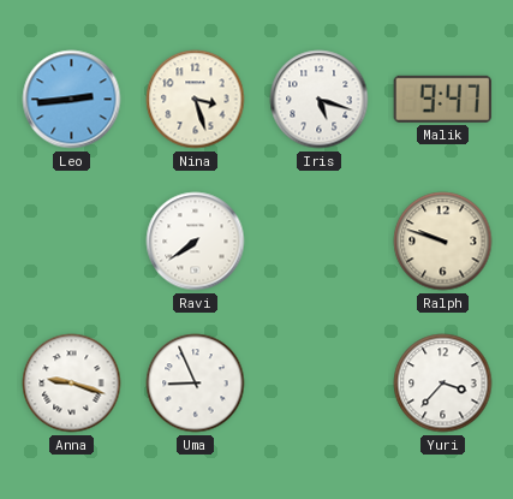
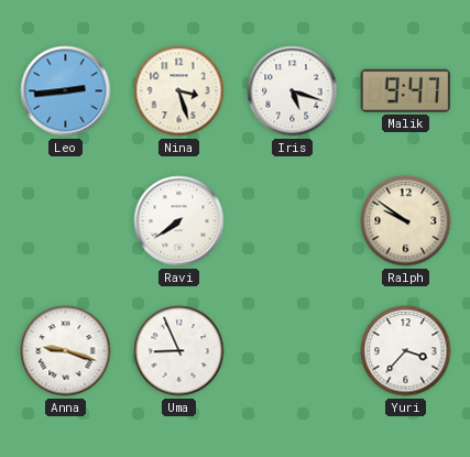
Ralph: 9:48 -> 9:51
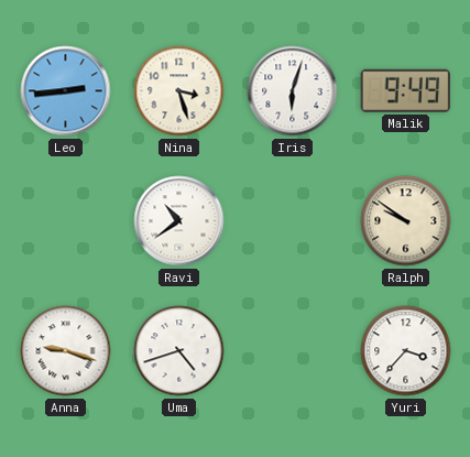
Iris: 5:18 -> 6:03
Malik: 9:47 -> 9:49
Ravi: 7:39 -> 10:39
Uma: 8:56 -> 4:42
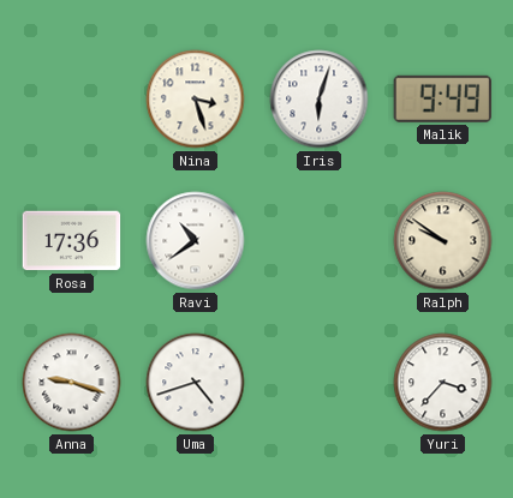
Leo: 2:44 -> none
Rosa: none -> 17:36
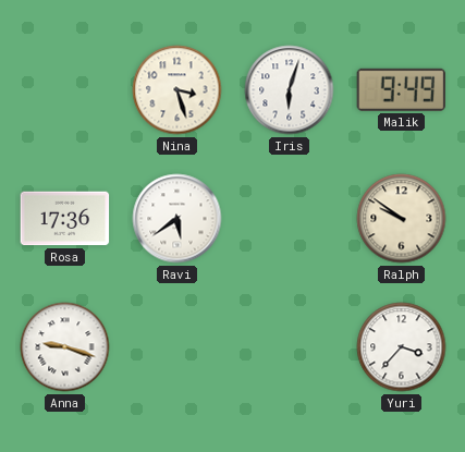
Ravi: 10:39 -> 5:39
Uma: 4:42 -> none
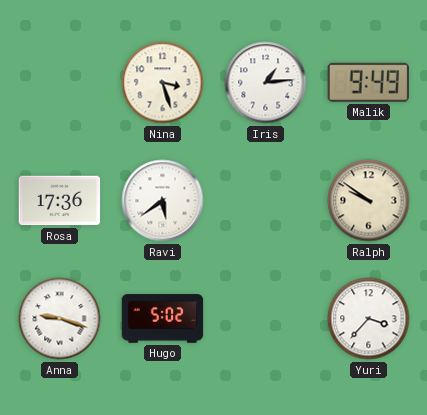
Iris: 6:03 -> 1:14
Hugo: none -> 5:02
